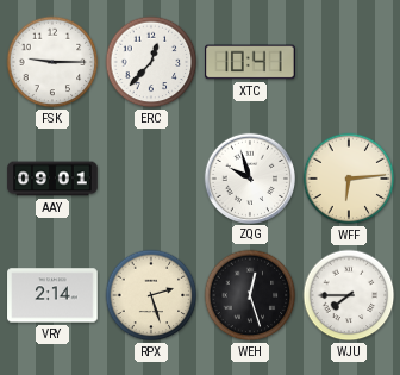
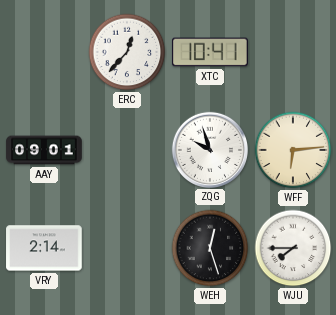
FSK: 9:15 -> none
RPX: 2:27 -> none
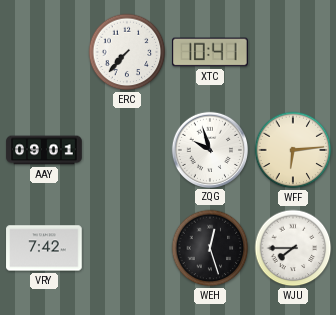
ERC: 12:37 -> 7:37
VRY: 2:14 -> 7:42
